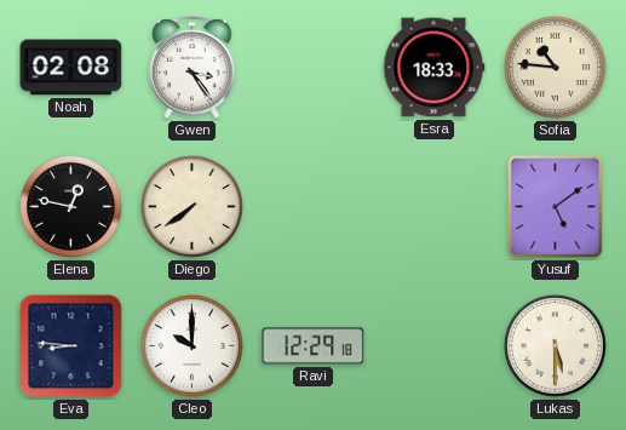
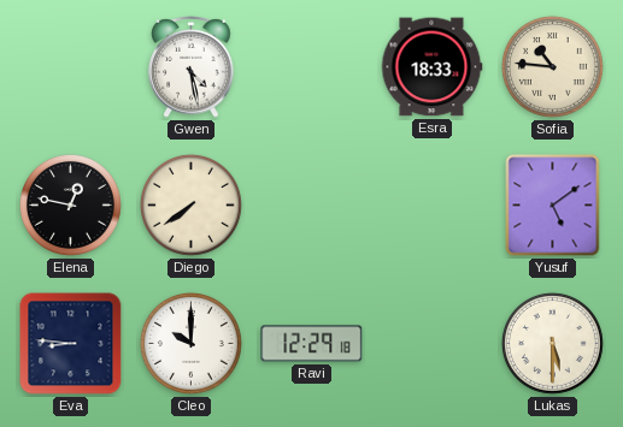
Noah: 02:08 -> none
Gwen: 3:24 -> 4:28
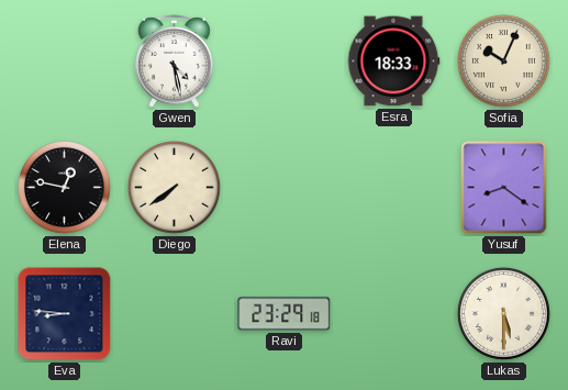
Sofia: 10:46 -> 10:04
Yusuf: 5:09 -> 8:21
Cleo: 10:00 -> none
Ravi: 12:29 -> 23:29
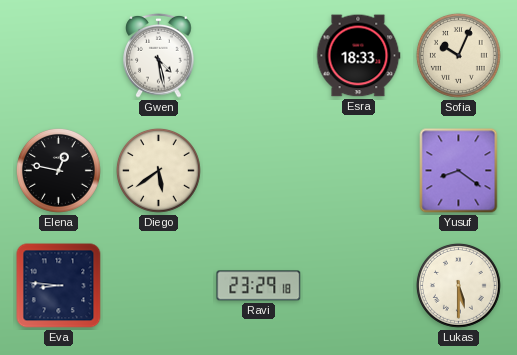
Diego: 7:39 -> 5:39
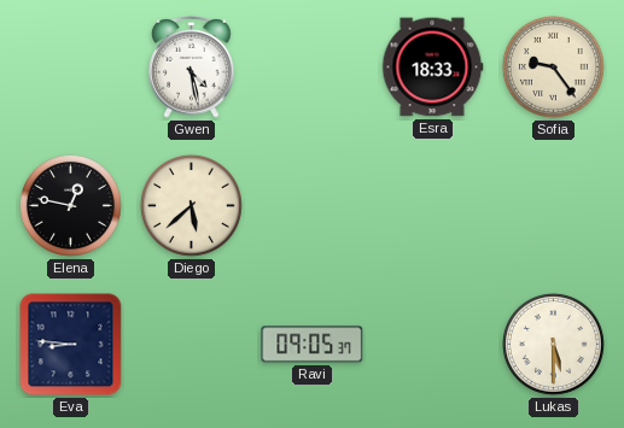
Sofia: 10:04 -> 9:24
Diego: 5:39 -> 5:38
Yusuf: 8:21 -> none
Ravi: 23:29 -> 09:05
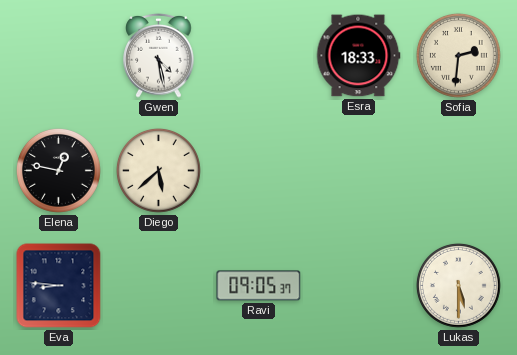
Sofia: 9:24 -> 2:31
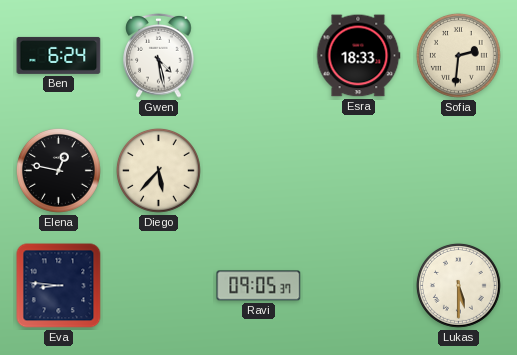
Ben: none -> 6:24
Diego: 5:38 -> 5:37
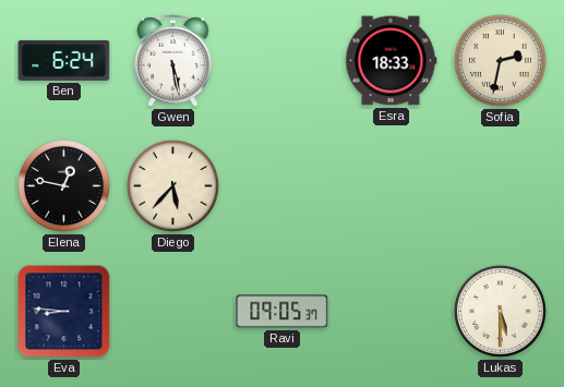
Gwen: 4:28 -> 5:28
Sofia: 2:31 -> 2:32
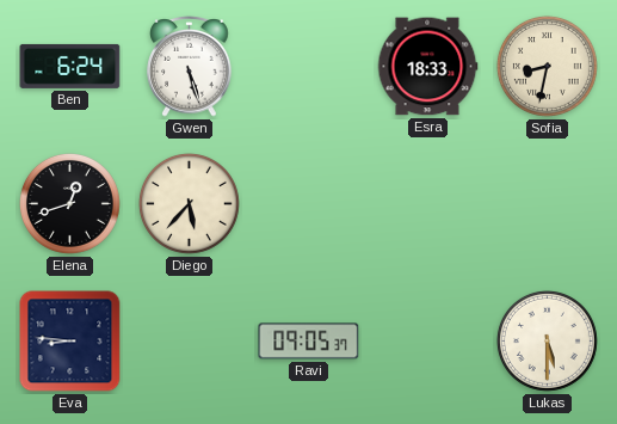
Gwen: 5:28 -> 5:27
Sofia: 2:32 -> 8:32
Elena: 12:47 -> 12:42
